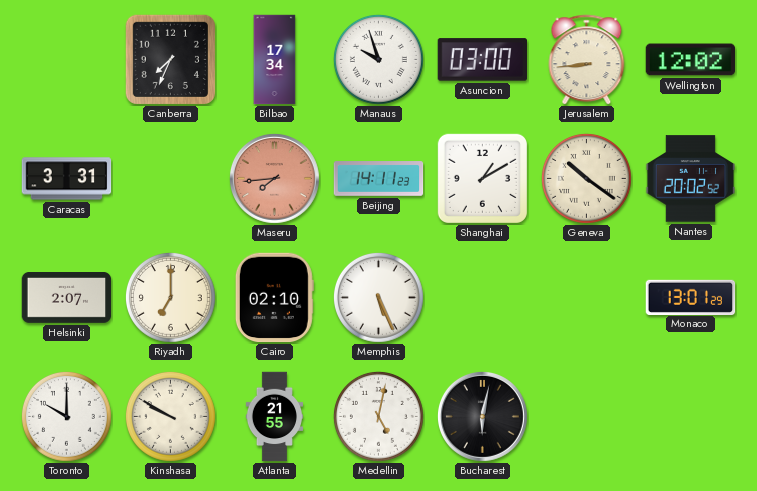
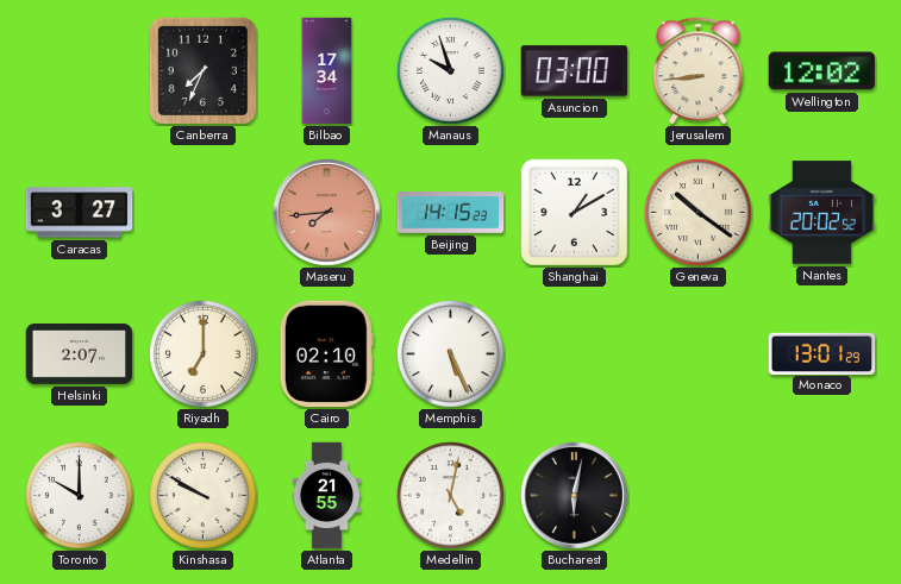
Caracas: 3:31 -> 3:27
Beijing: 14:11 -> 14:15
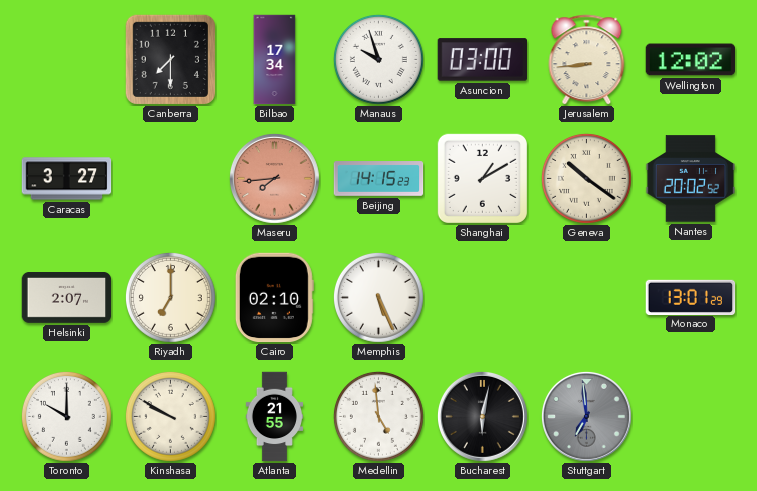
Canberra: 7:34 -> 7:30
Medellin: 5:02 -> 4:59
Stuttgart: none -> 6:59
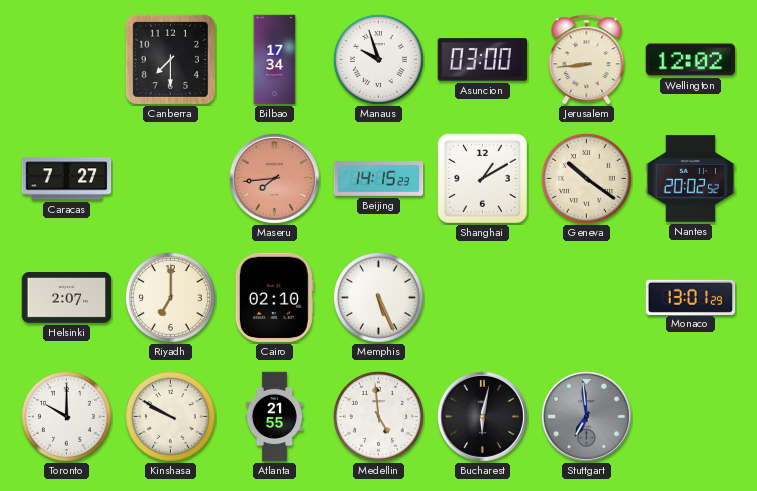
Caracas: 3:27 -> 7:27
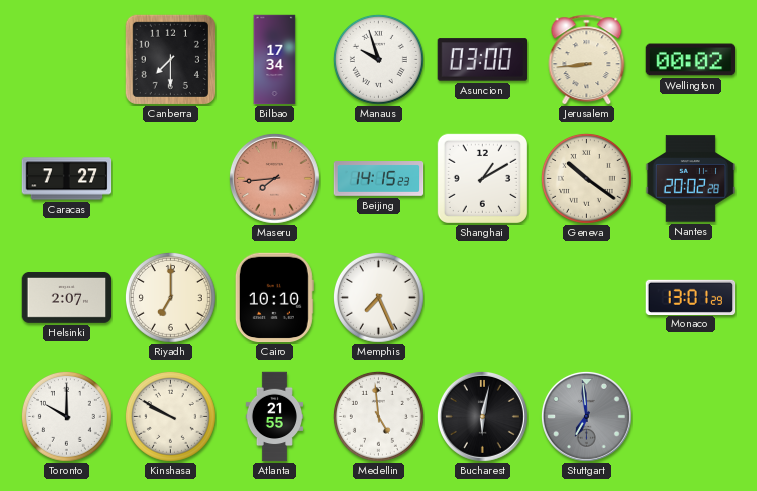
Wellington: 12:02 -> 00:02
Nantes: 20:02:52 -> 20:02:28
Cairo: 02:10 -> 10:10
Memphis: 5:26 -> 7:26
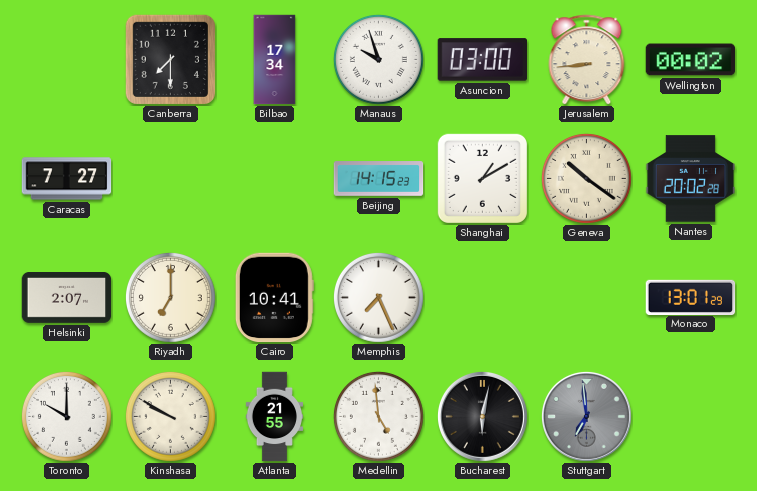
Maseru: 7:44 -> none
Cairo: 10:10 -> 10:41
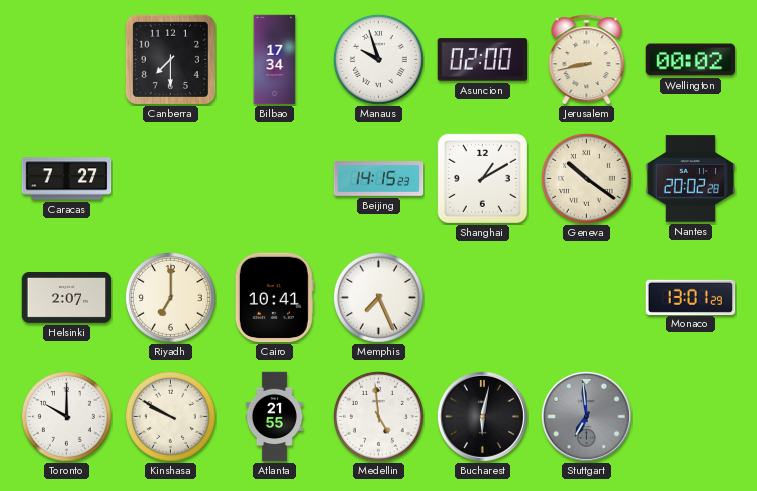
Asuncion: 03:00 -> 02:00
Jerusalem: 8:44 -> 8:43
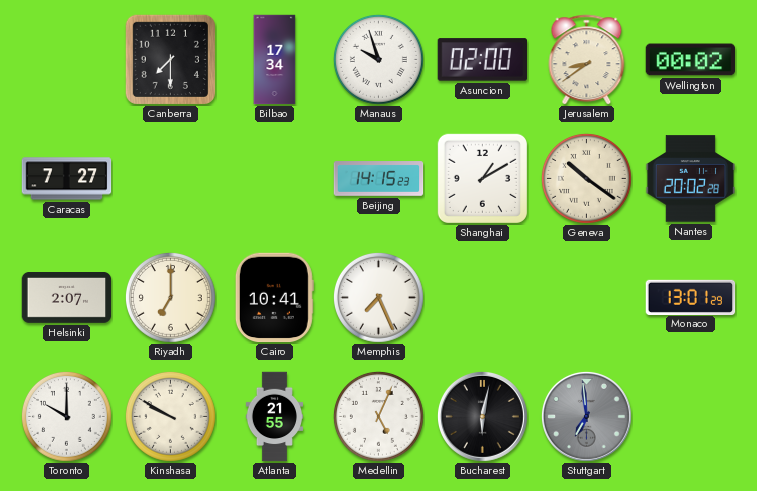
Jerusalem: 8:43 -> 8:39
Medellin: 4:59 -> 5:04
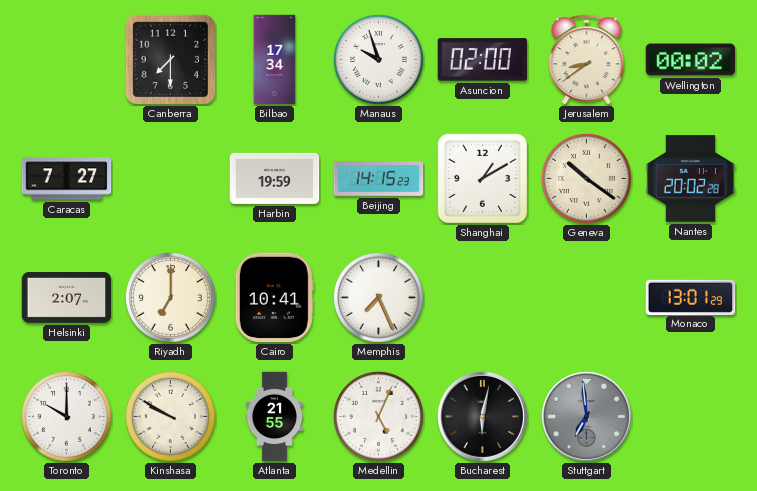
Harbin: none -> 19:59
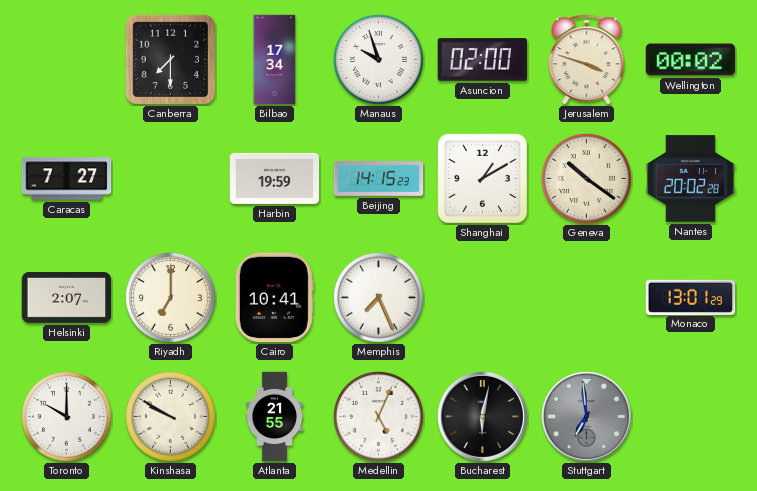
Jerusalem: 8:39 -> 3:48
